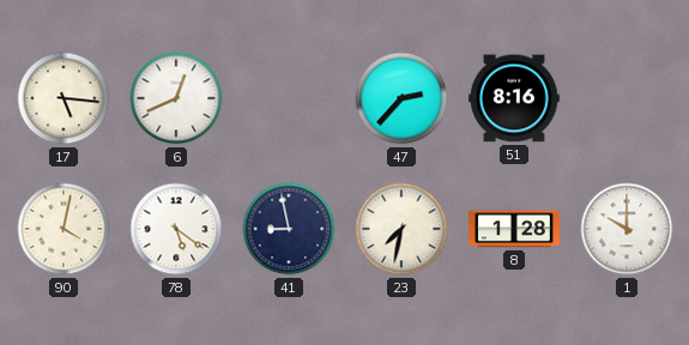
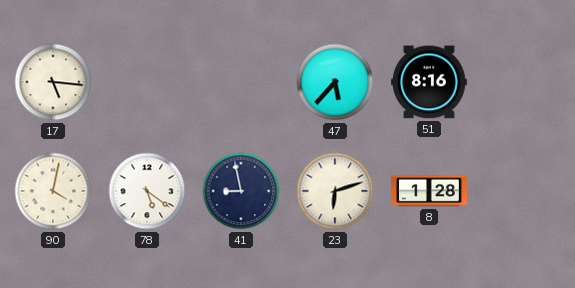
6: 12:41 -> none
47: 2:37 -> 5:37
23: 7:32 -> 6:12
1: 10:00 -> none
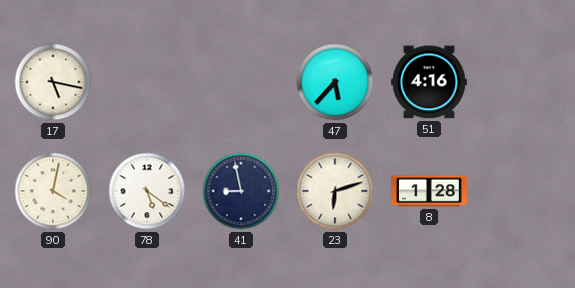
17: 5:16 -> 5:17
51: 8:16 -> 4:16
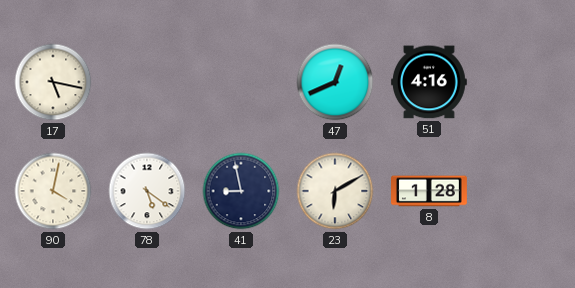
47: 5:37 -> 12:41
23: 6:12 -> 6:10
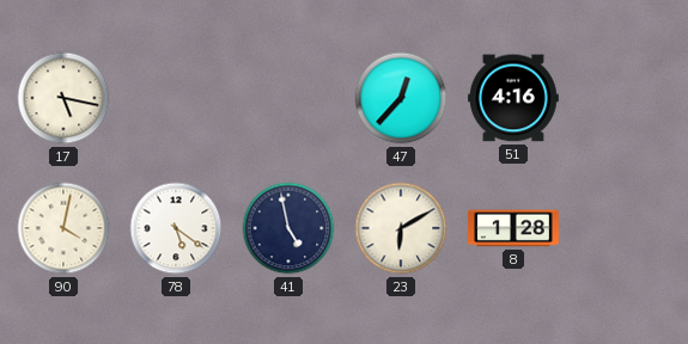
47: 12:41 -> 12:37
41: 8:58 -> 4:58
